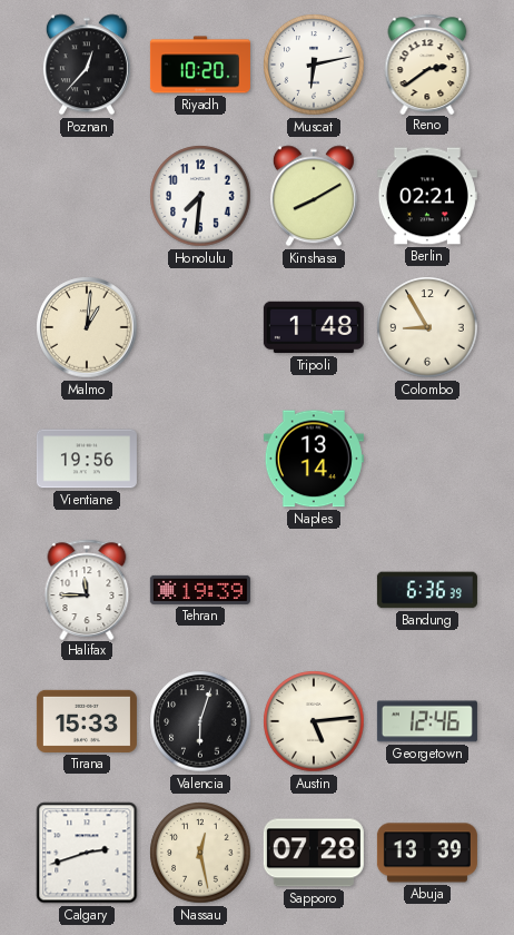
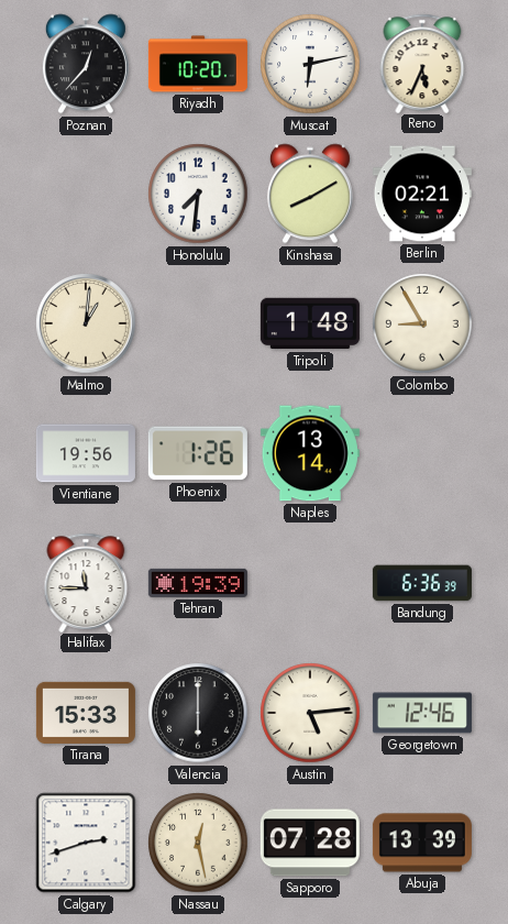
Reno: 2:39 -> 5:34
Phoenix: none -> 1:26
Valencia: 6:03 -> 6:00
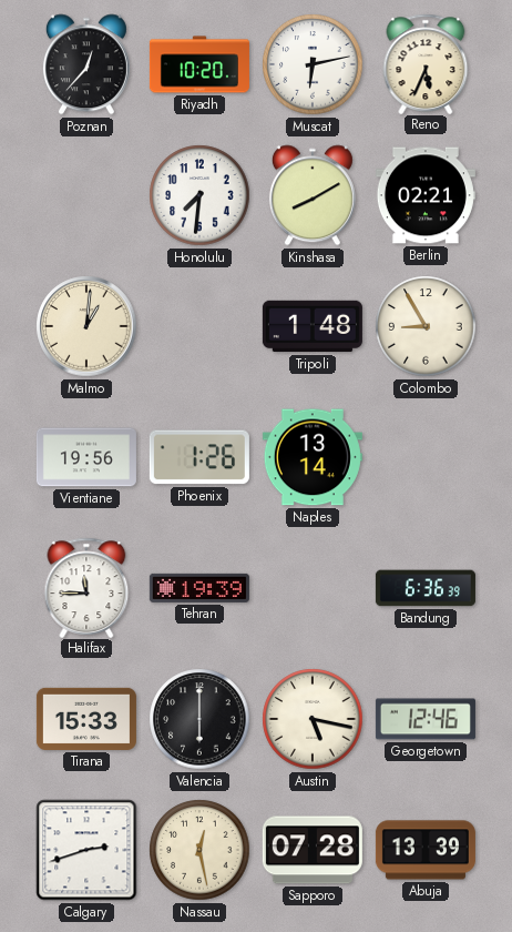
Austin: 5:14 -> 5:17
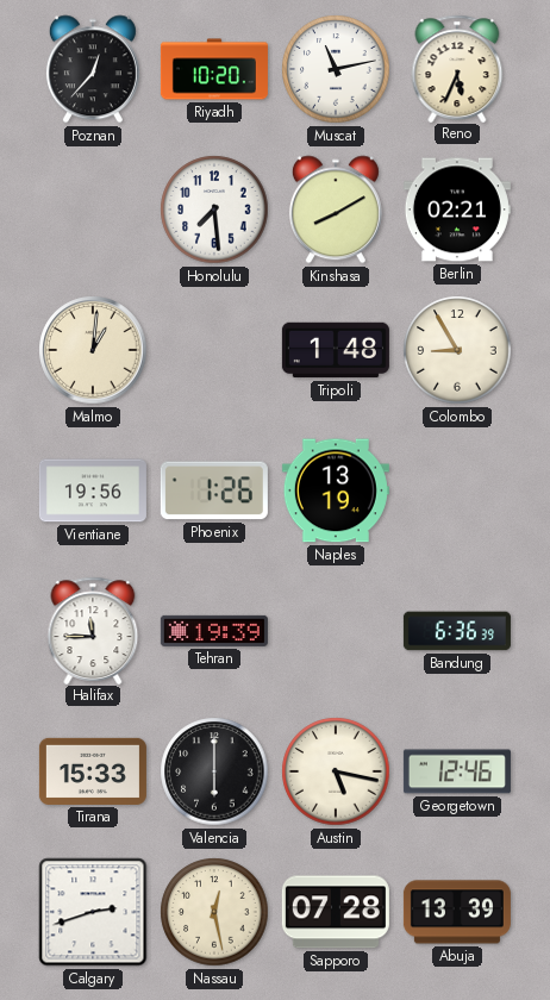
Muscat: 6:13 -> 11:13
Honolulu: 7:31 -> 7:29
Naples: 13:14 -> 13:19
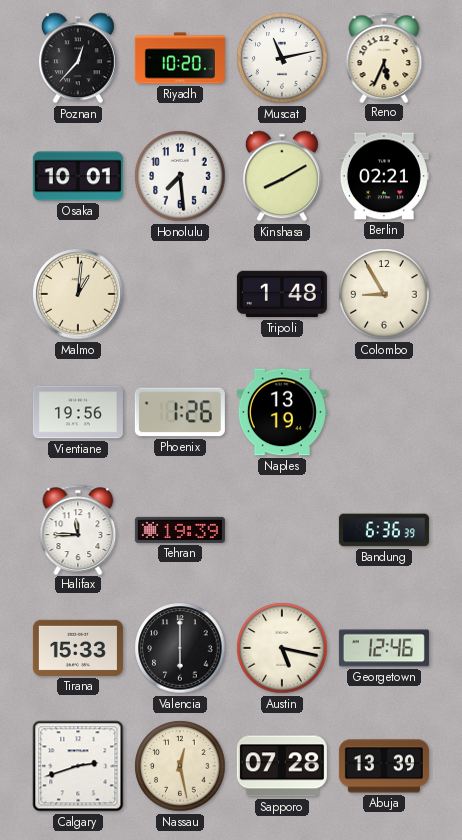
Osaka: none -> 10:01
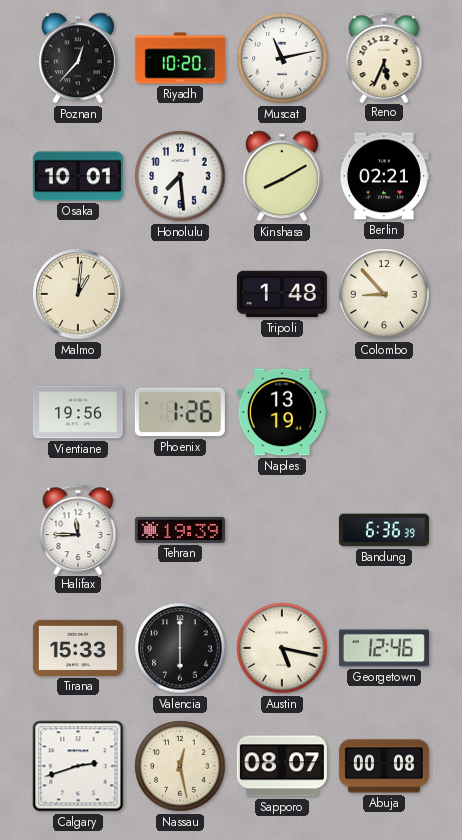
Colombo: 8:55 -> 8:53
Sapporo: 07:28 -> 08:07
Abuja: 13:39 -> 00:08
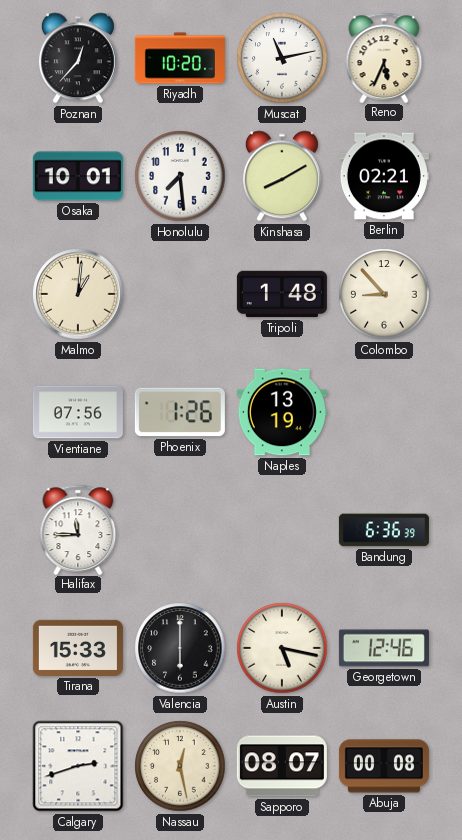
Vientiane: 19:56 -> 07:56
Tehran: 19:39 -> none
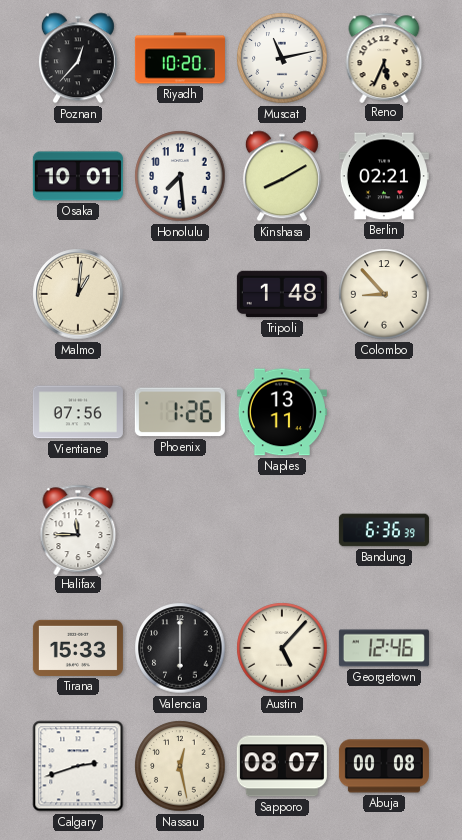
Naples: 13:19 -> 13:11
Austin: 5:17 -> 5:07
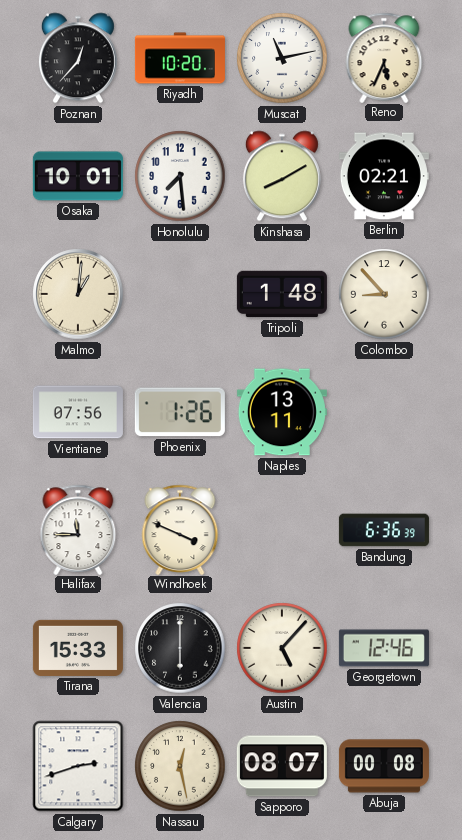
Windhoek: none -> 3:49
